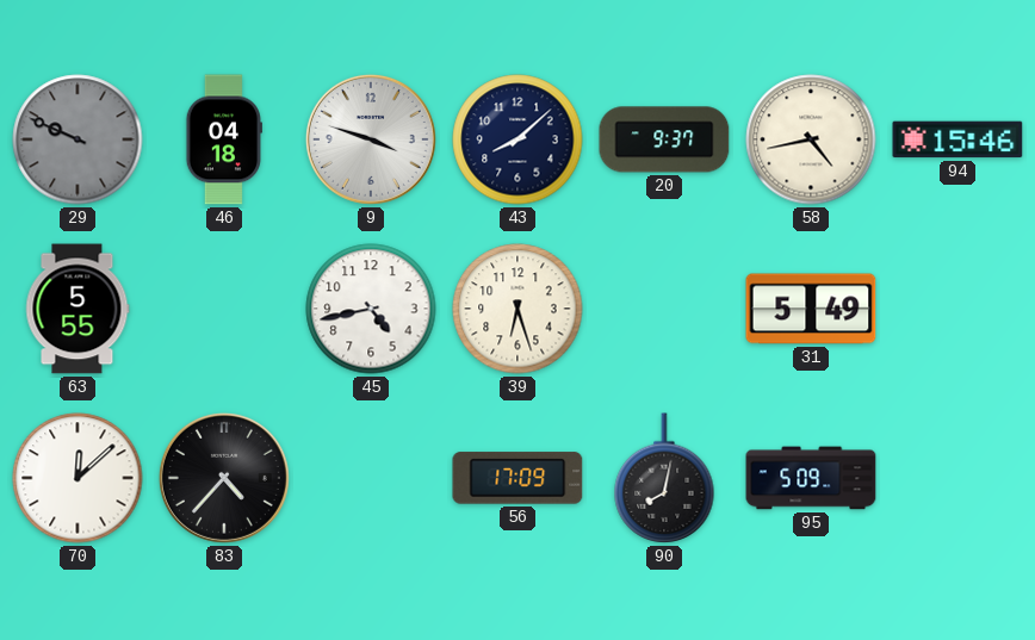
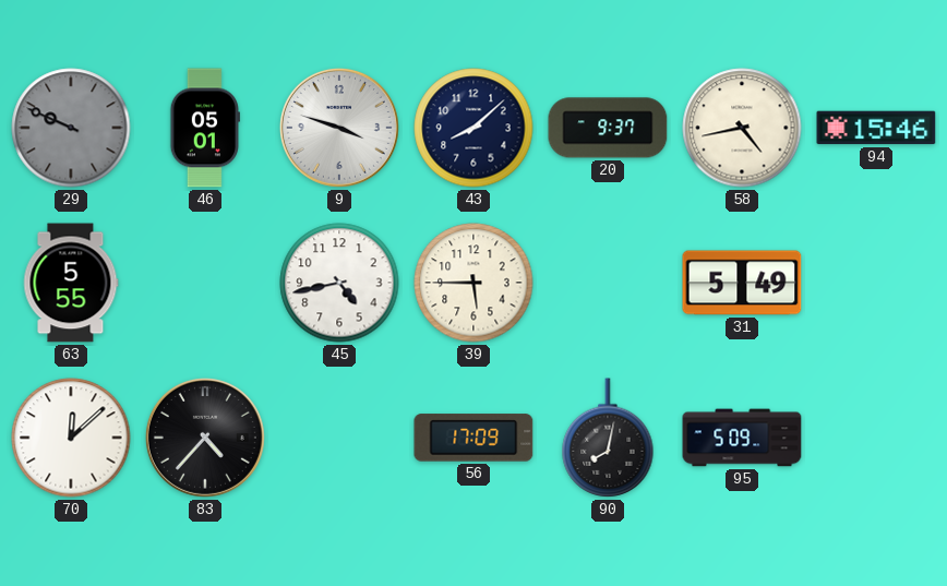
46: 04:18 -> 05:01
39: 6:27 -> 5:45
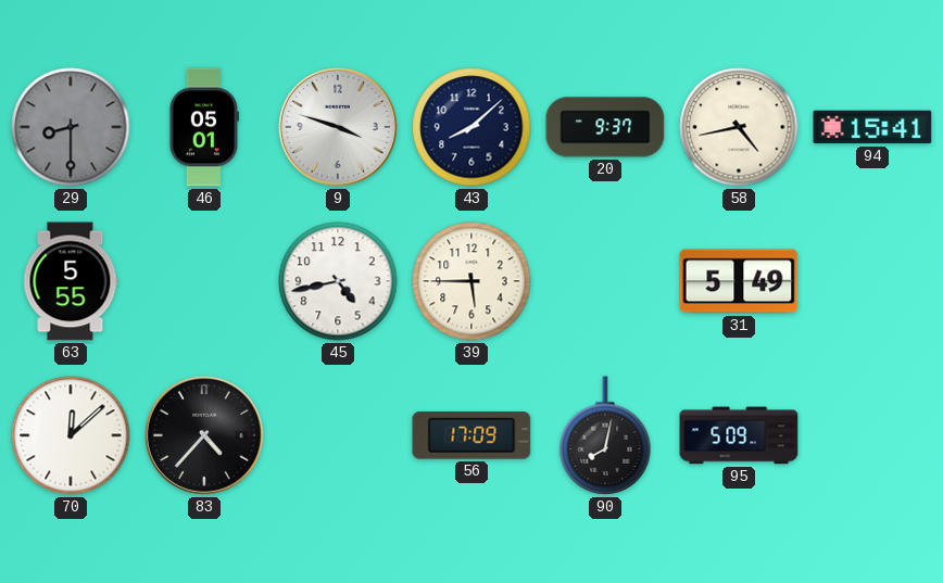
29: 9:49 -> 8:30
94: 15:46 -> 15:41
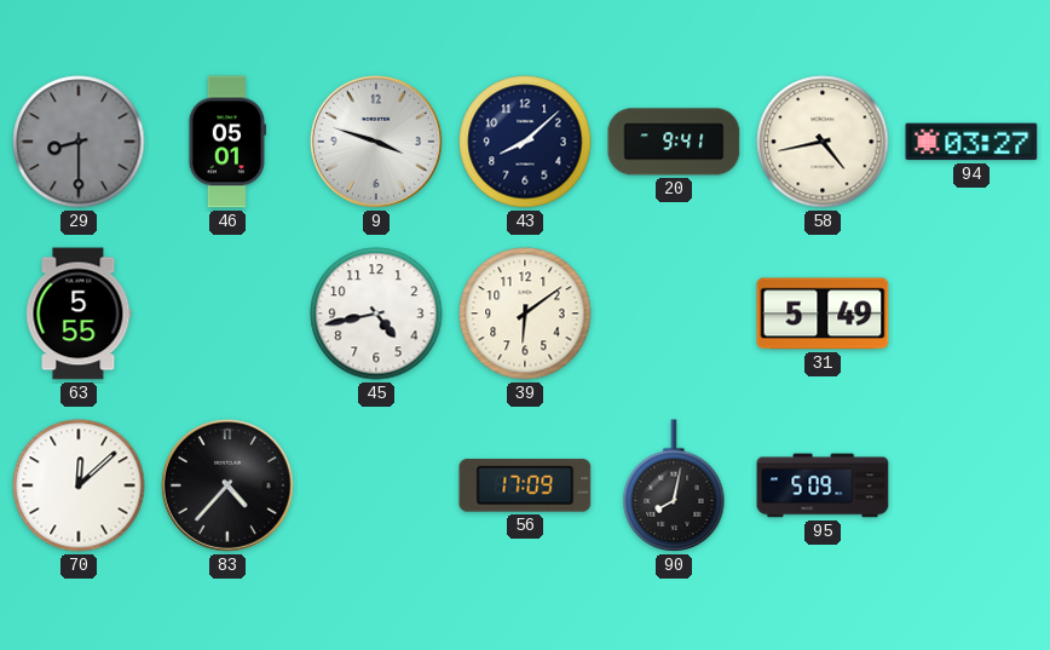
20: 9:37 -> 9:41
94: 15:41 -> 03:27
39: 5:45 -> 6:09
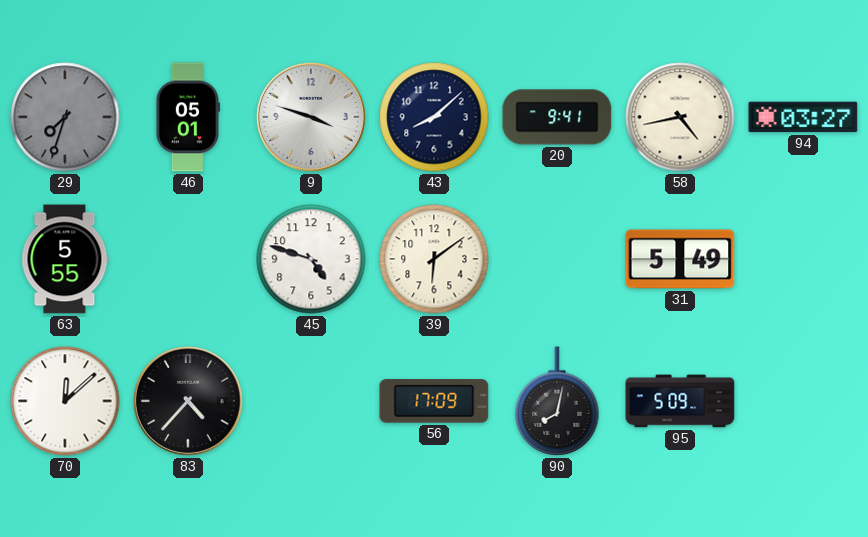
29: 8:30 -> 7:33
45: 4:43 -> 4:48
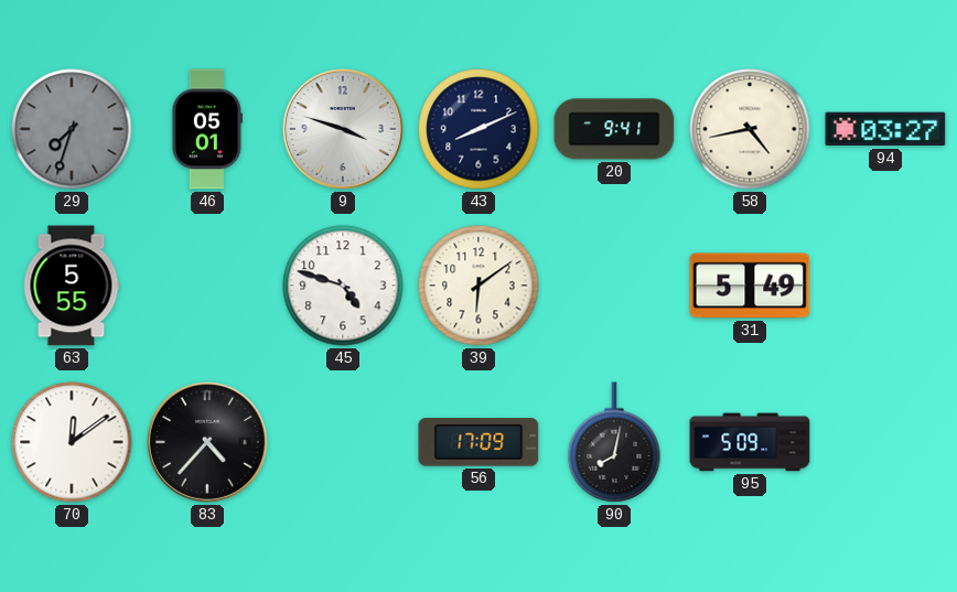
43: 8:08 -> 8:11
70: 12:08 -> 12:09
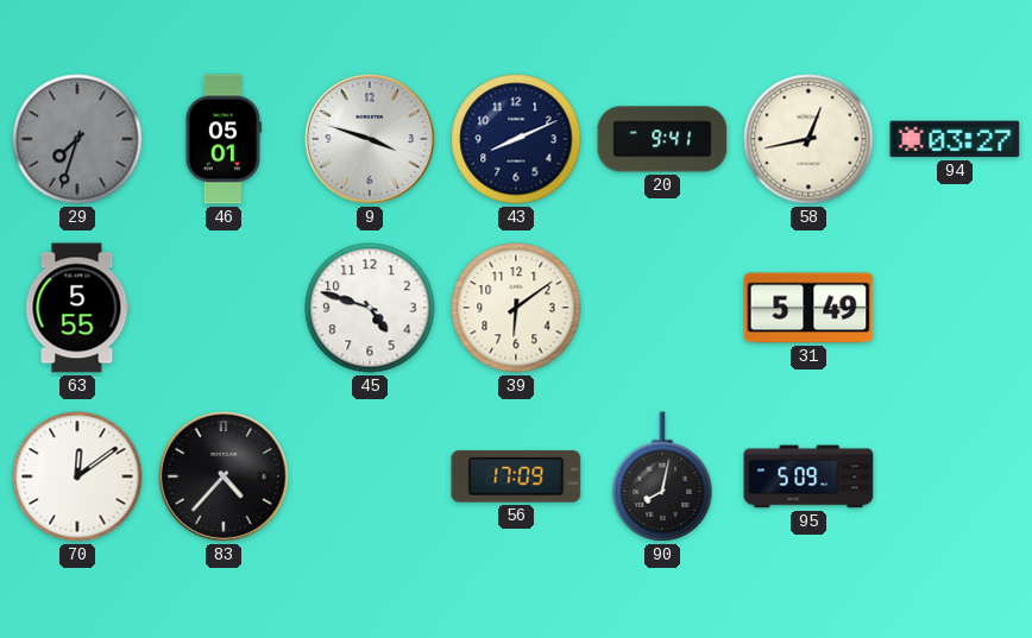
58: 4:43 -> 12:43
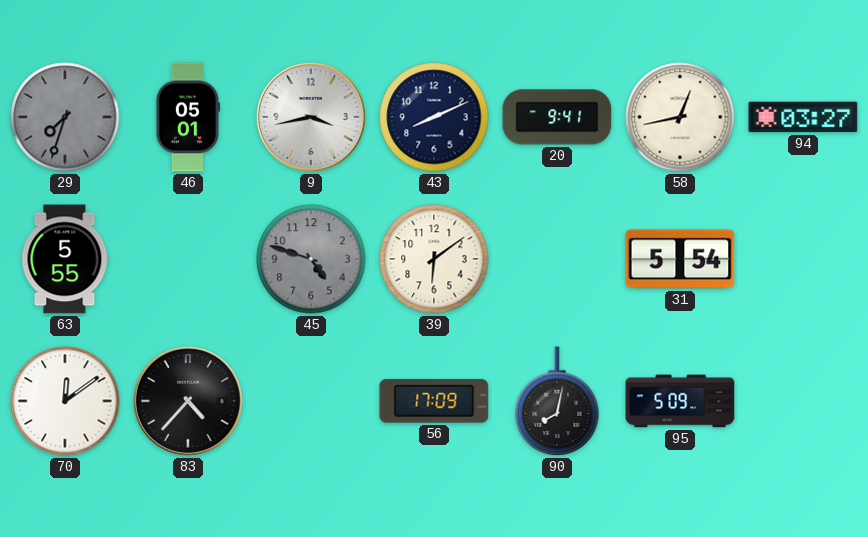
9: 3:48 -> 3:43
45 dial: white -> grey
31: 5:49 -> 5:54
